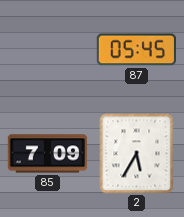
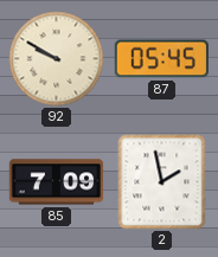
92: none -> 9:50
2: 5:35 -> 1:58
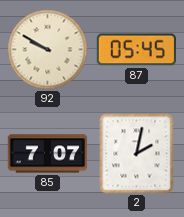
85: 7:09 -> 7:07
2: 1:58 -> 2:02
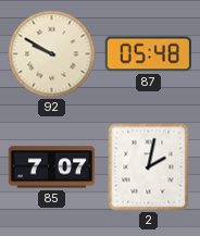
87: 05:45 -> 05:48
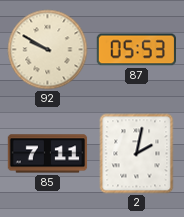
87: 05:48 -> 05:53
85: 7:07 -> 7:11
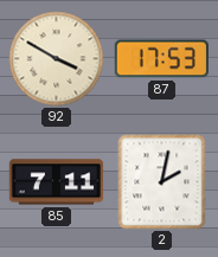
92: 9:50 -> 3:50
87: 05:53 -> 17:53
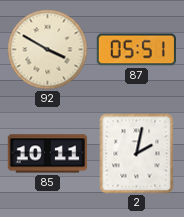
87: 17:53 -> 05:51
85: 7:11 -> 10:11
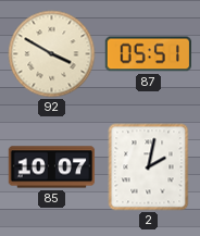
85: 10:11 -> 10:07
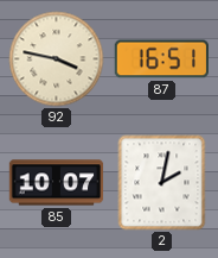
92: 3:50 -> 3:47
87: 05:51 -> 16:51
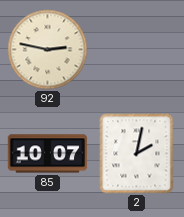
92: 3:47 -> 2:47
87: 16:51 -> none
